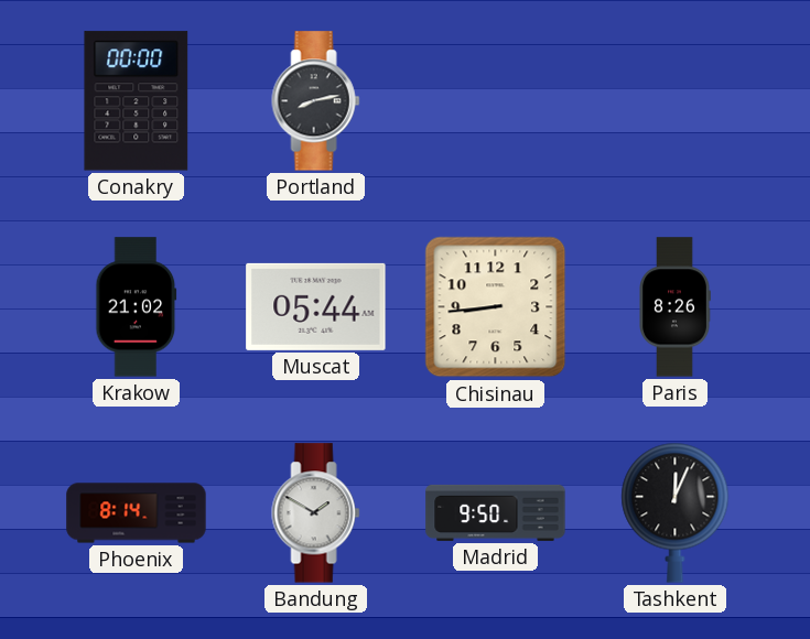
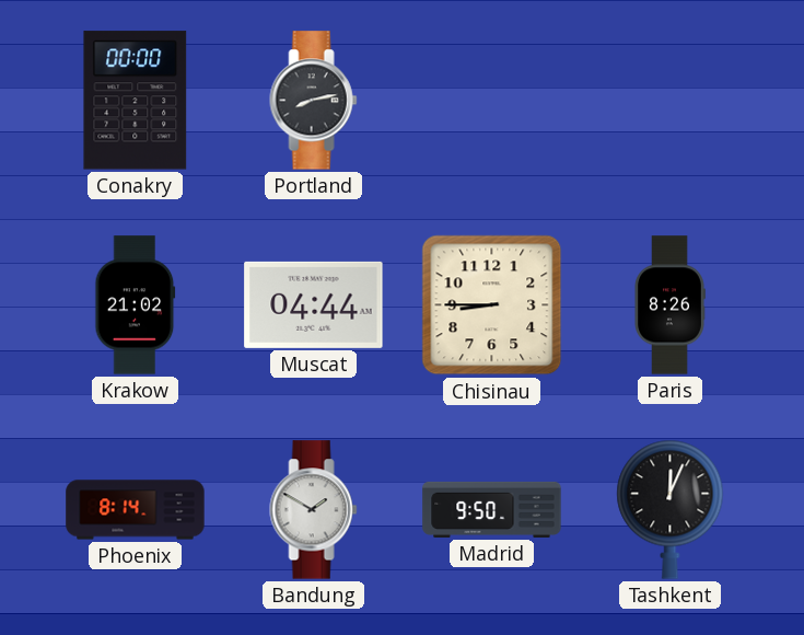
Muscat: 05:44 -> 04:44
Chisinau: 8:44 -> 8:45
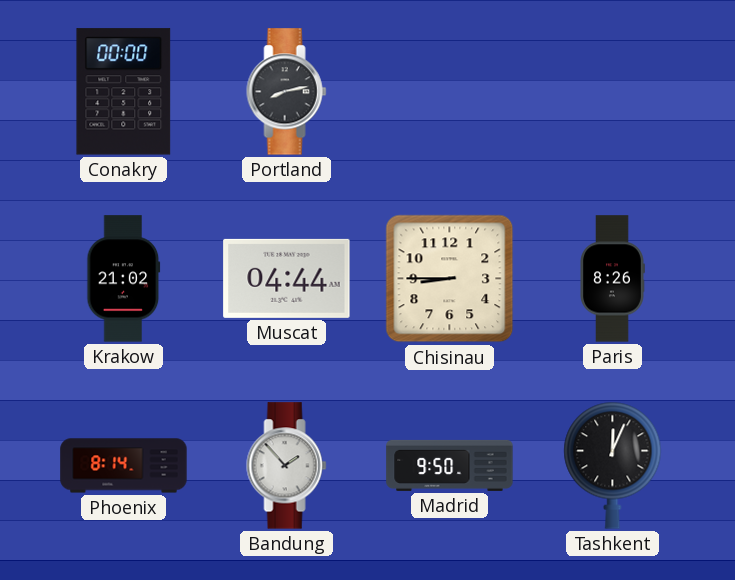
Bandung: 1:50 -> 1:53
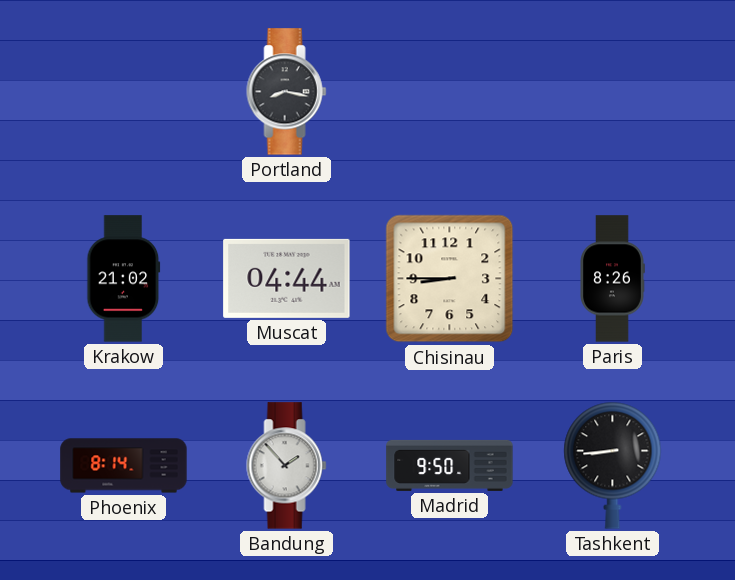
Conakry: 00:00 -> none
Portland: 8:13 -> 8:17
Tashkent: 12:04 -> 8:44
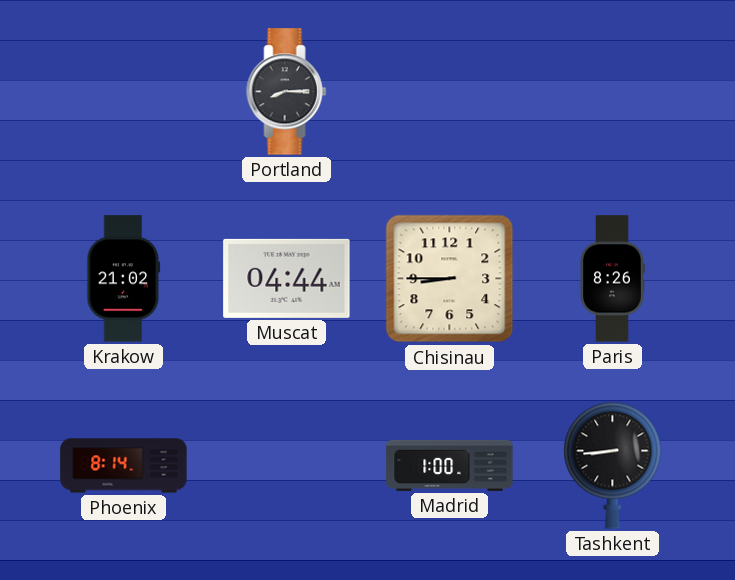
Portland: 8:17 -> 8:15
Bandung: 1:53 -> none
Madrid: 9:50 -> 1:00
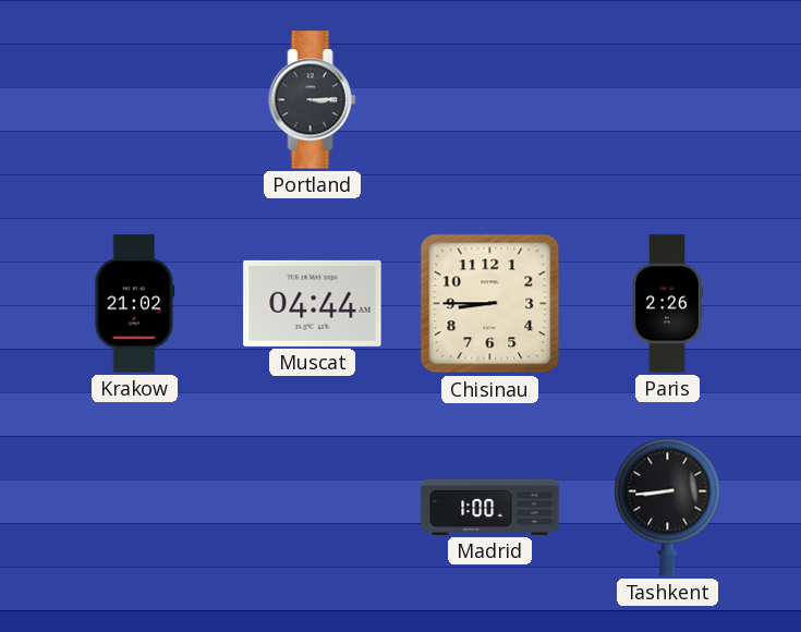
Portland: 8:15 -> 3:15
Paris: 8:26 -> 2:26
Phoenix: 8:14 -> none
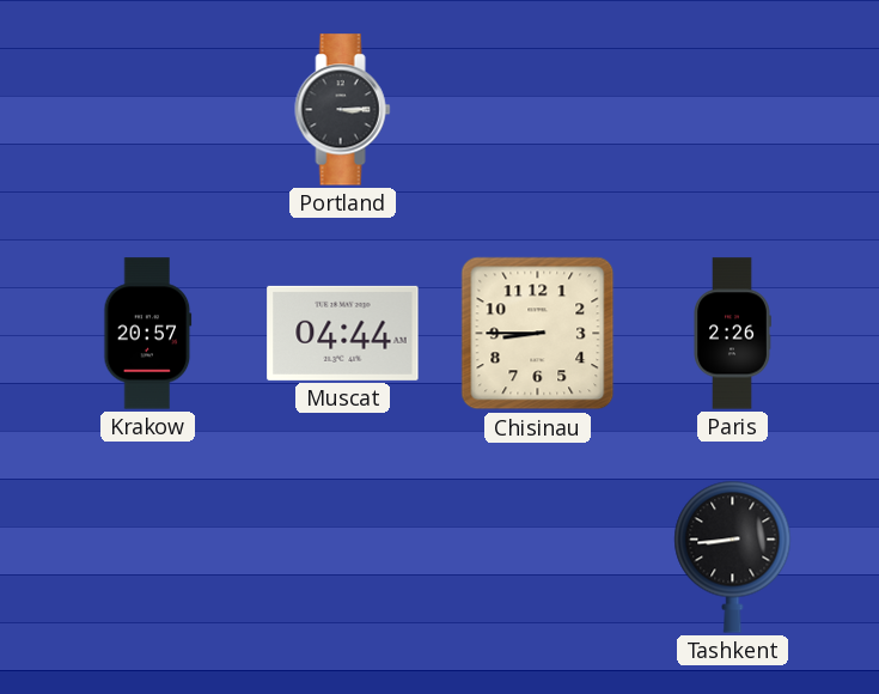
Krakow: 21:02 -> 20:57
Madrid: 1:00 -> none
